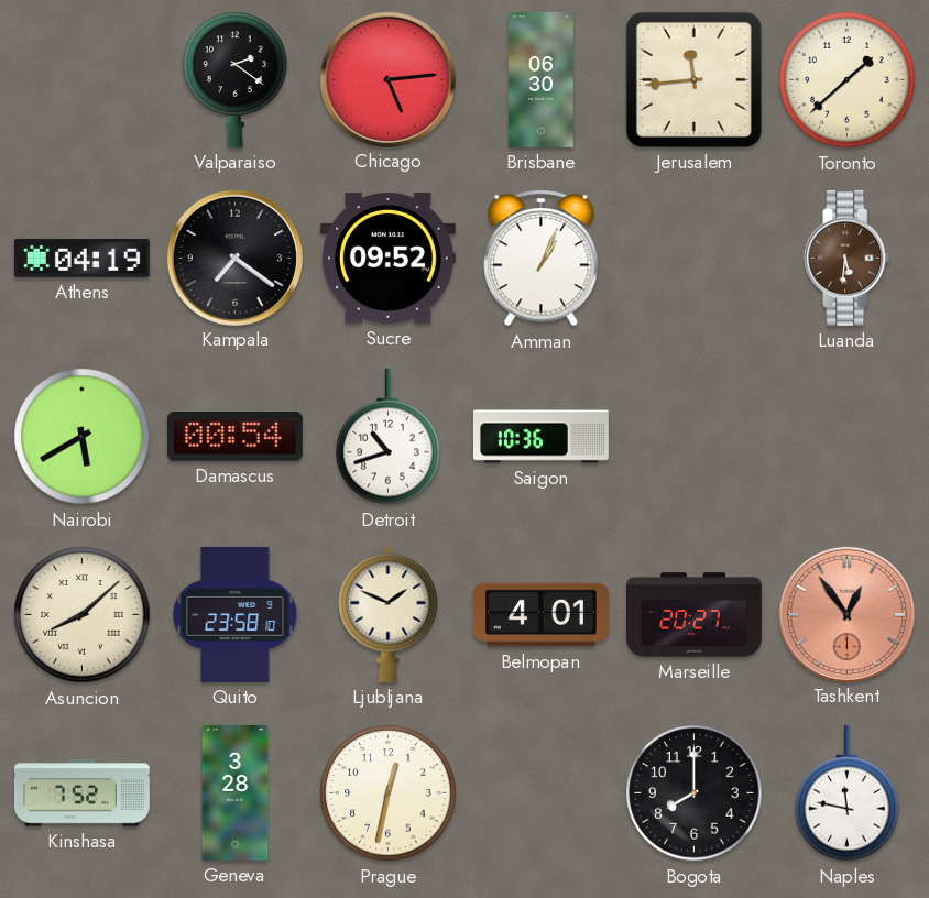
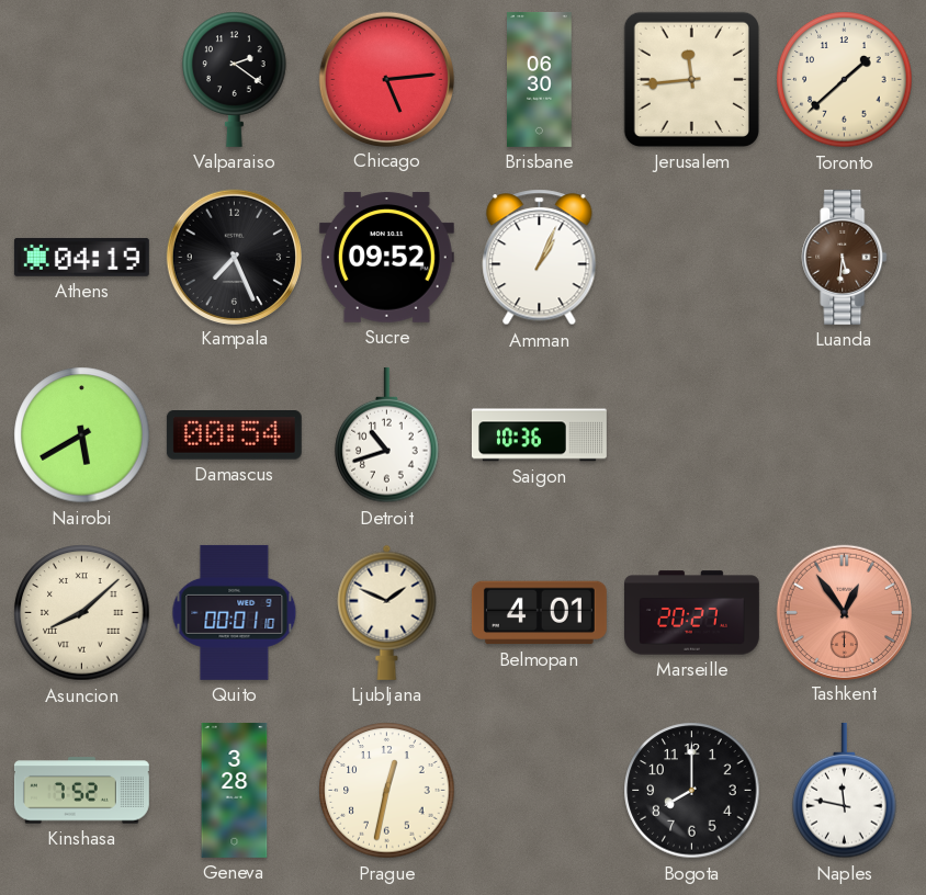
Kampala: 7:21 -> 7:26
Quito: 23:58 -> 00:01
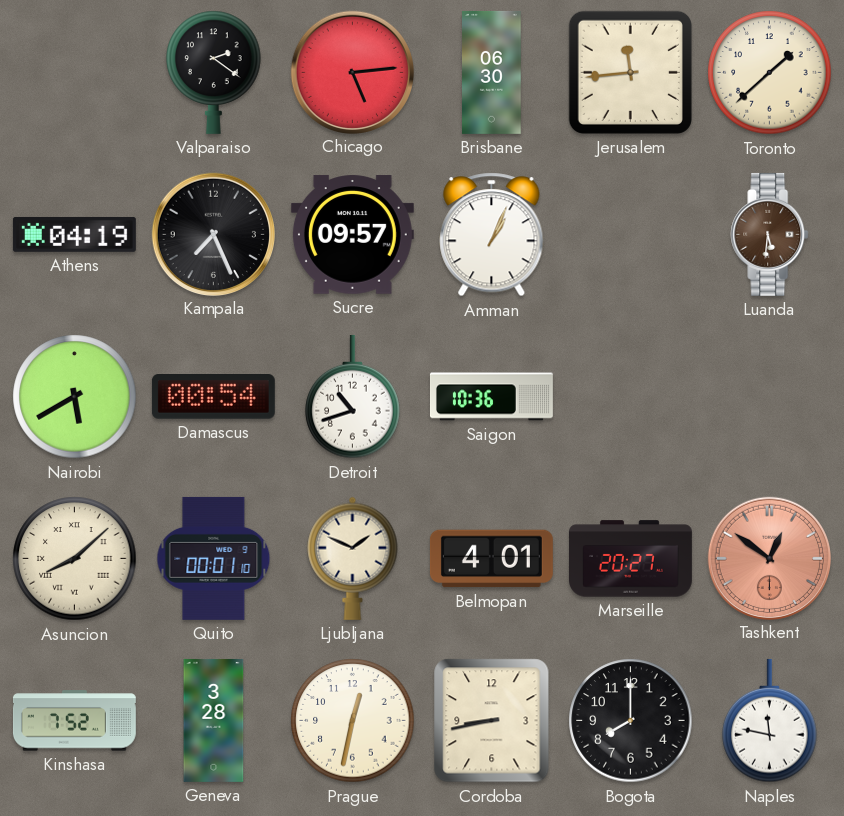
Sucre: 09:52 -> 09:57
Tashkent: 12:54 -> 12:51
Cordoba: none -> 8:43
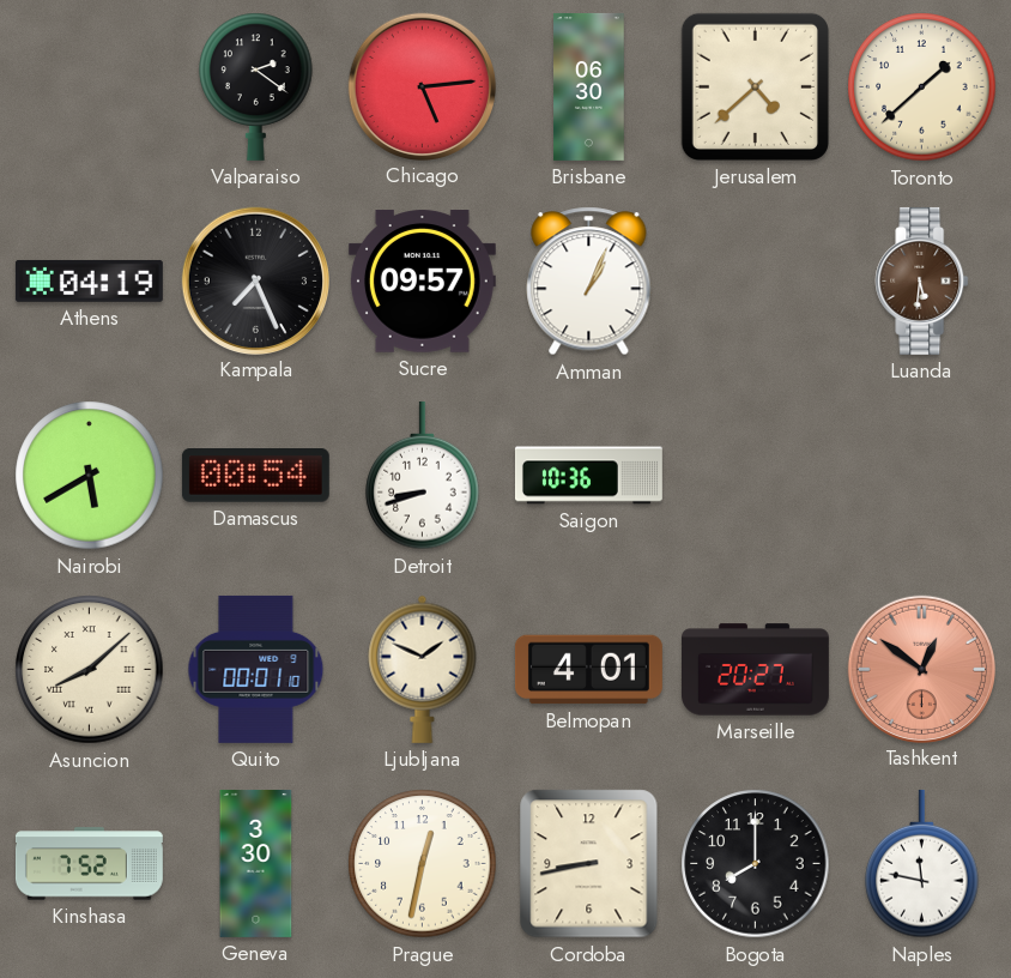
Jerusalem: 11:44 -> 4:38
Detroit: 10:42 -> 8:42
Geneva: 3:28 -> 3:30
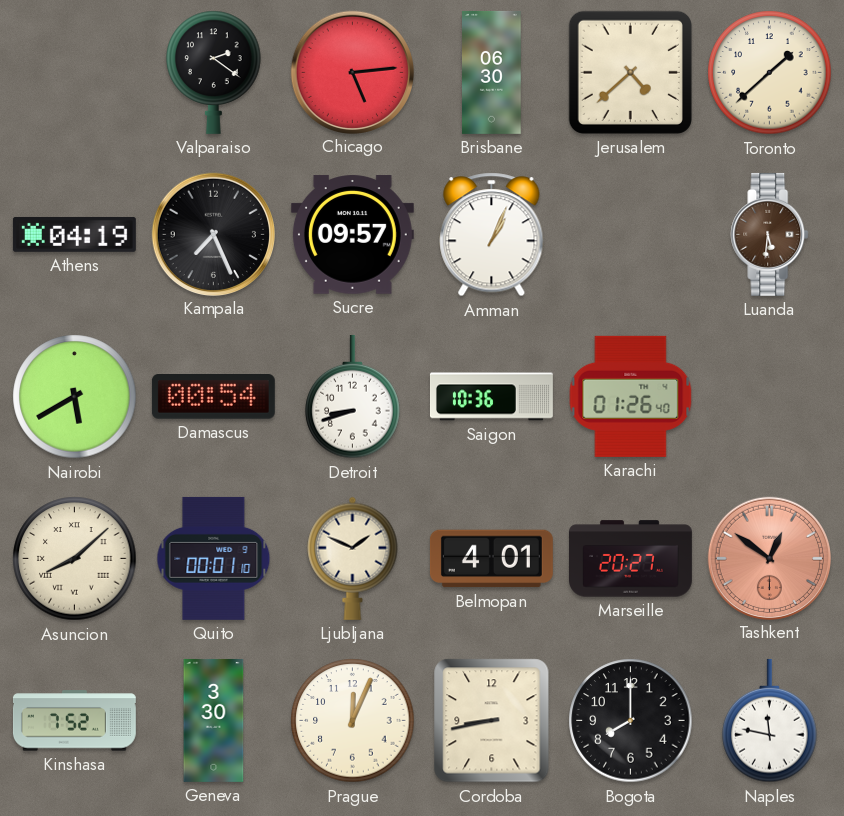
Karachi: none -> 01:26
Prague: 12:32 -> 12:04
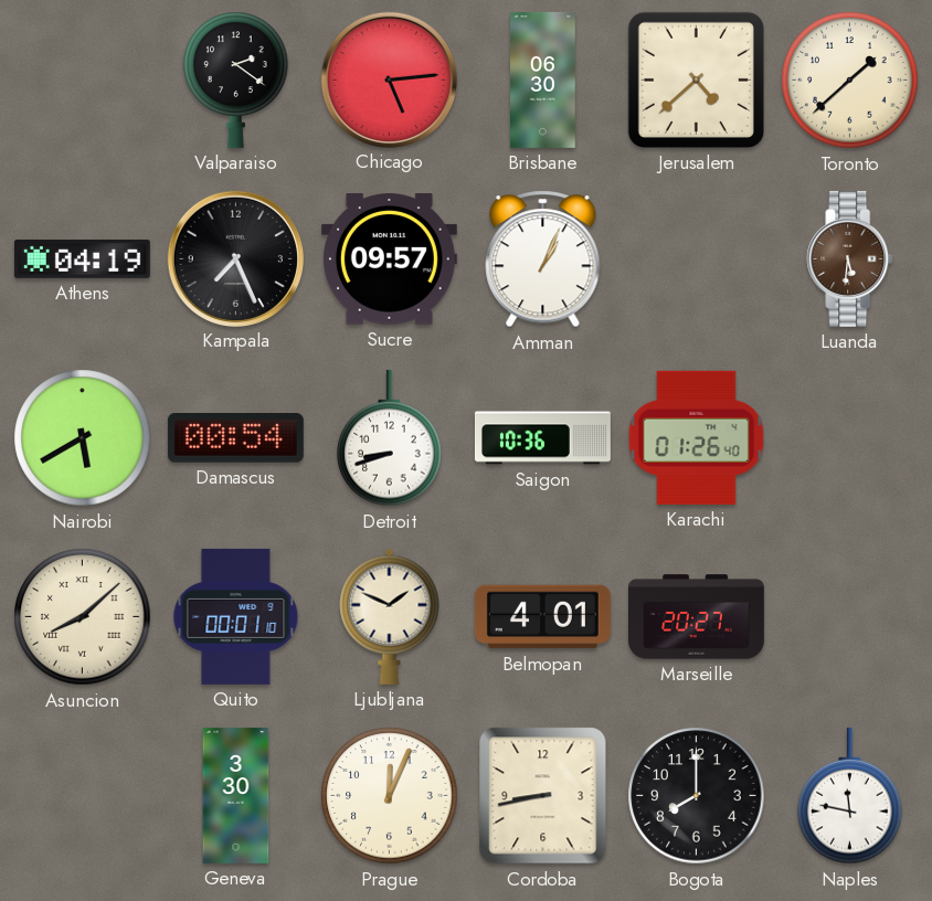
Tashkent: 12:51 -> none
Kinshasa: 7:52 -> none
